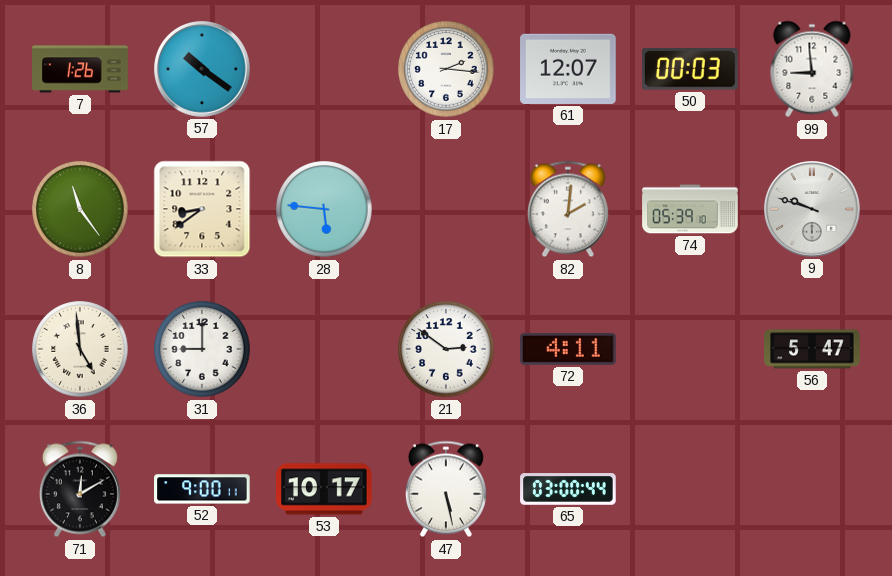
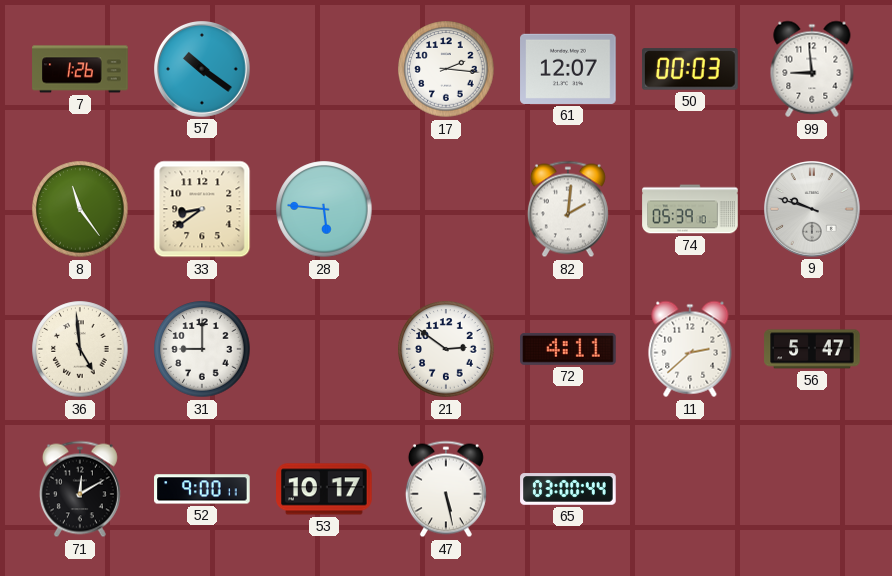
11: none -> 2:38
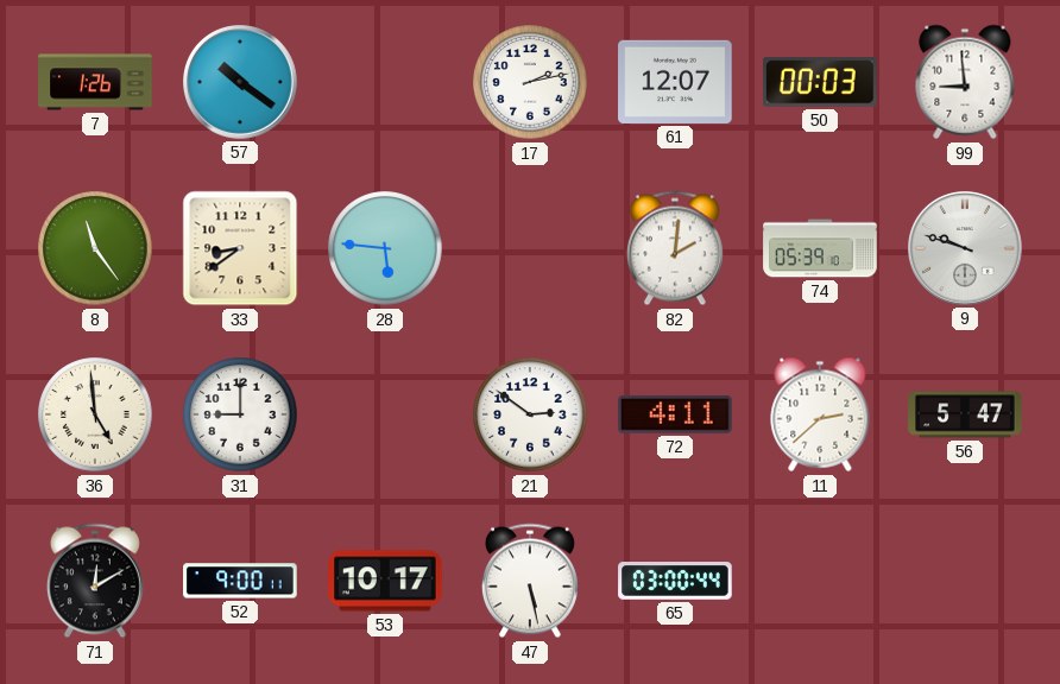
17: 2:16 -> 2:13
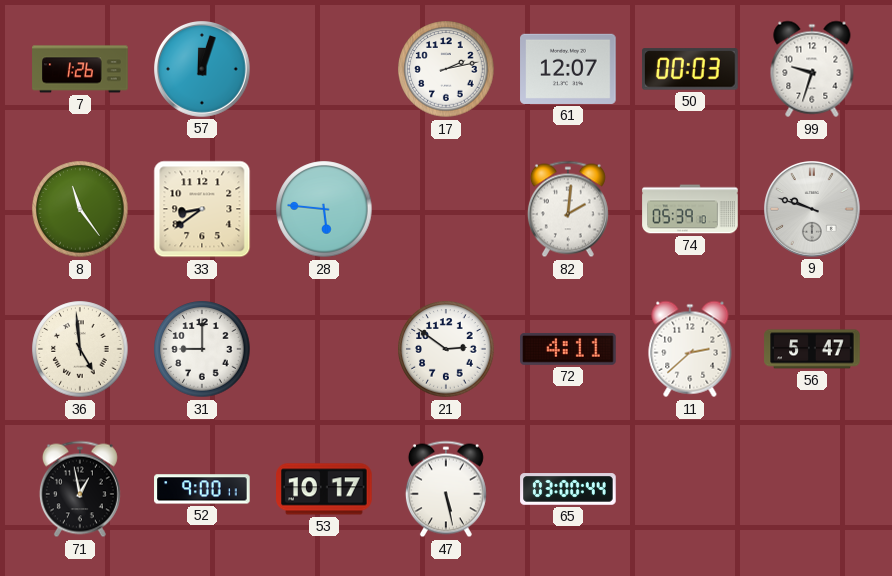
57: 10:21 -> 12:03
99: 8:59 -> 9:33
71: 12:10 -> 12:58
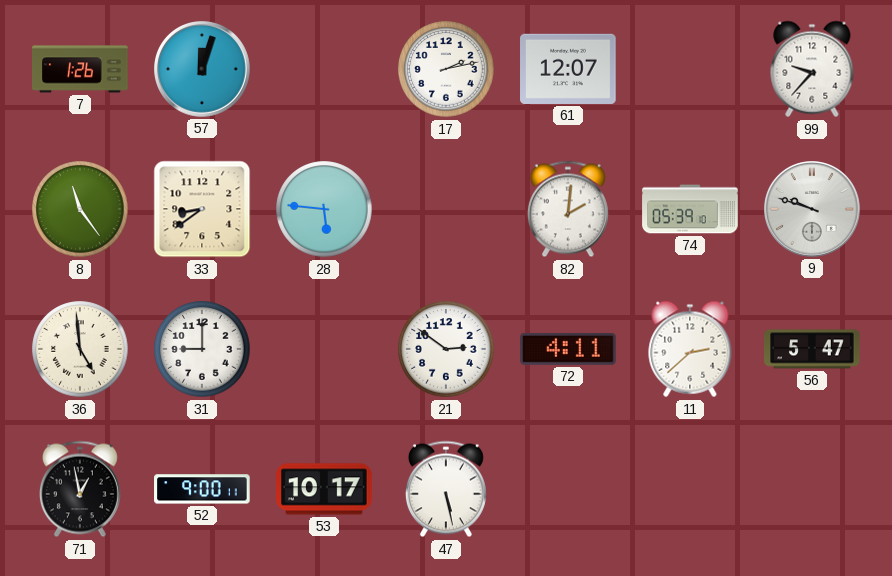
50: 00:03 -> none
99: 9:33 -> 9:37
65: 03:00 -> none
